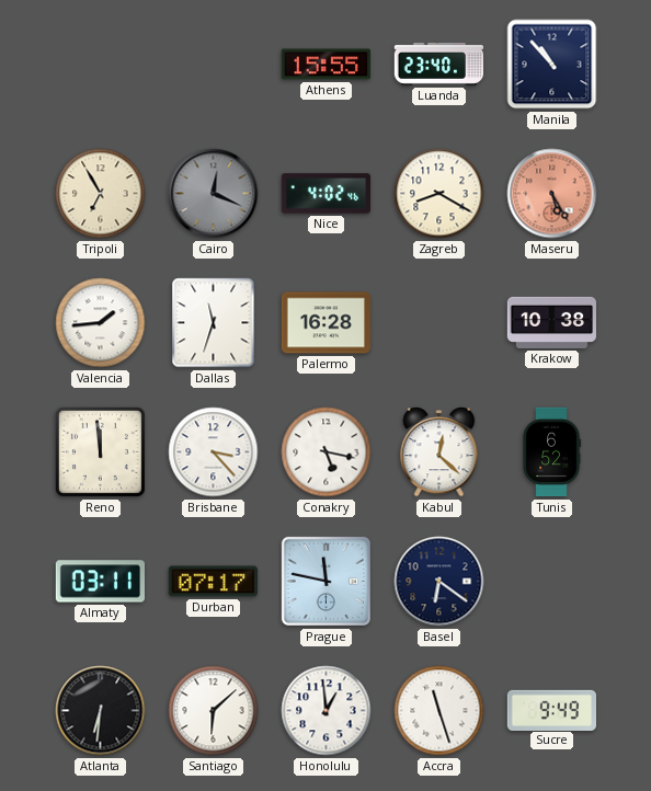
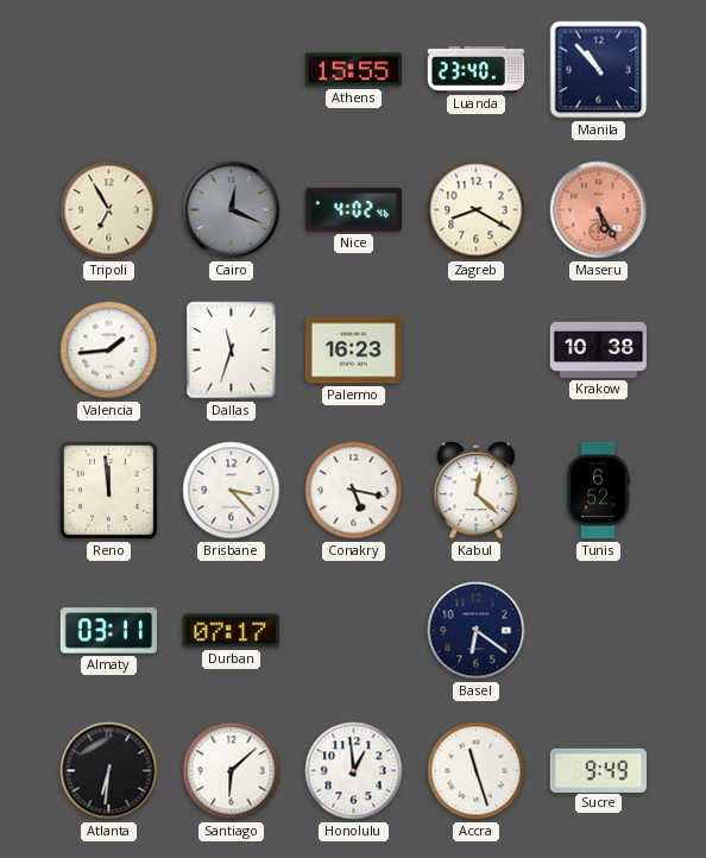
Palermo: 16:28 -> 16:23
Prague: 11:47 -> none
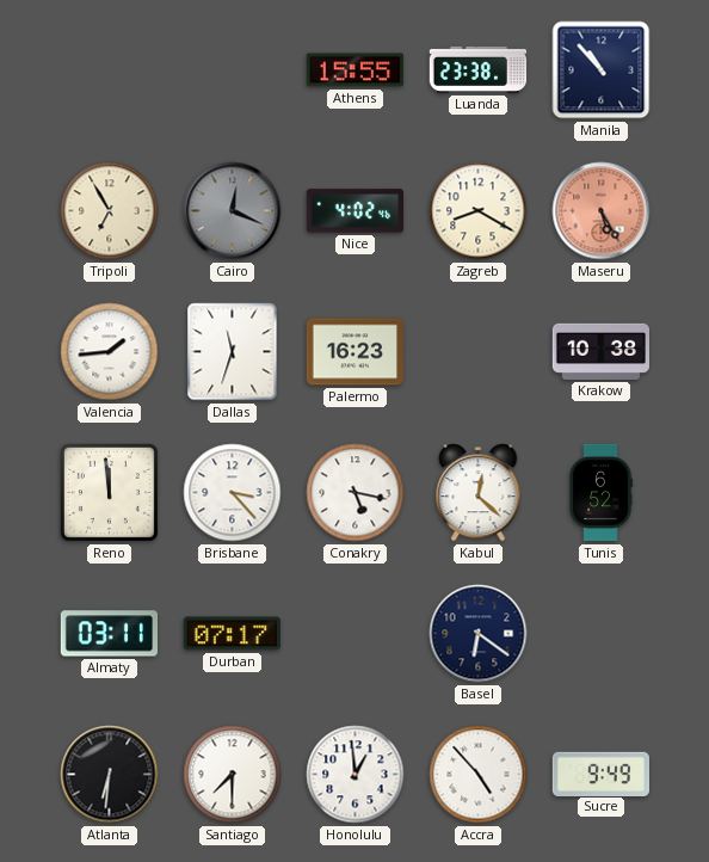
Luanda: 23:40 -> 23:38
Santiago: 6:08 -> 7:30
Accra: 11:27 -> 4:53
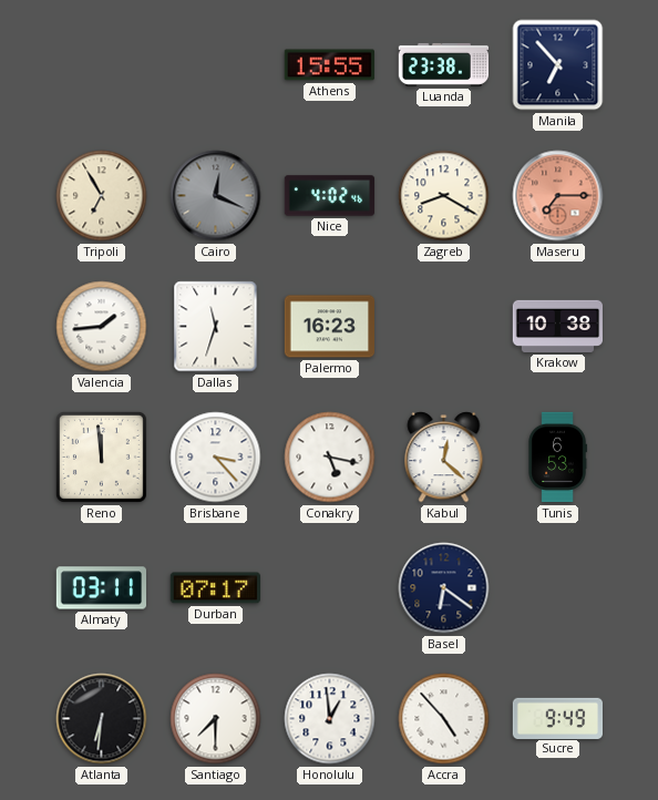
Manila: 10:53 -> 6:53
Maseru: 5:25 -> 7:15
Tunis: 6:52 -> 6:53
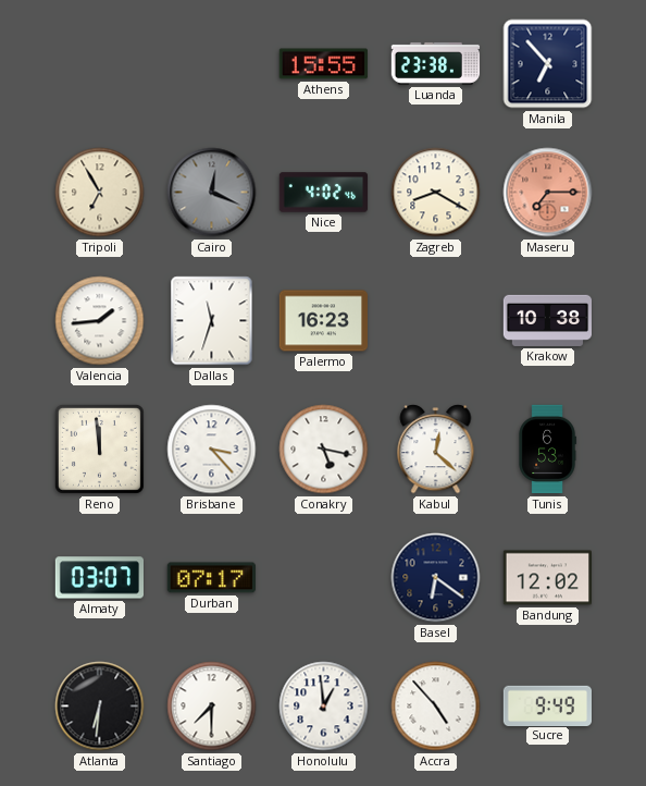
Almaty: 03:11 -> 03:07
Bandung: none -> 12:02
